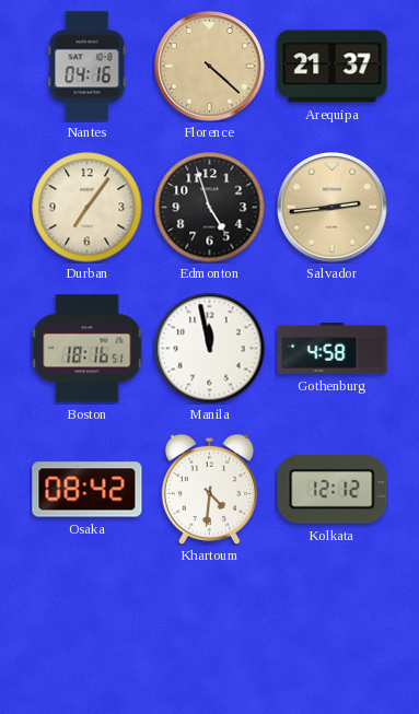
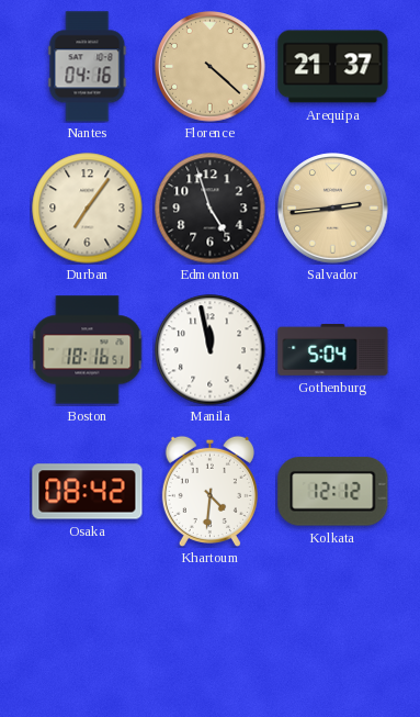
Gothenburg: 4:58 -> 5:04
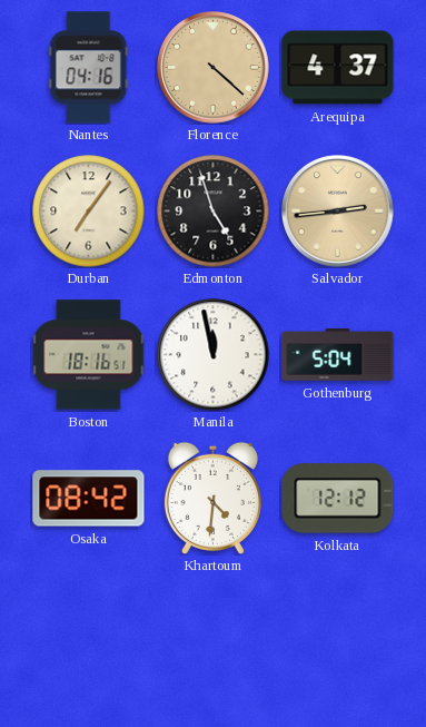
Arequipa: 21:37 -> 4:37
